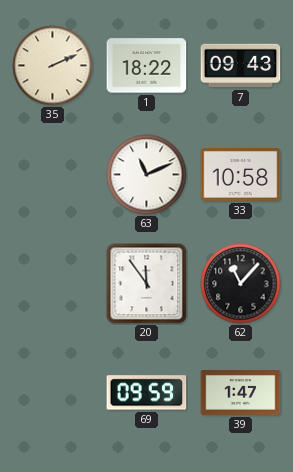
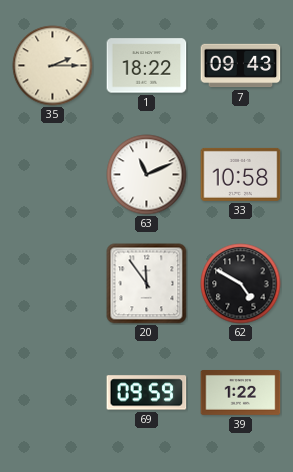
35: 2:11 -> 2:15
62: 11:07 -> 4:50
39: 1:47 -> 1:22
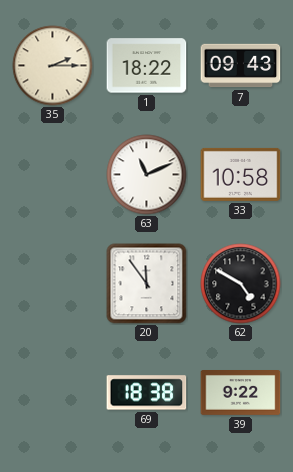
69: 09:59 -> 18:38
39: 1:22 -> 9:22
